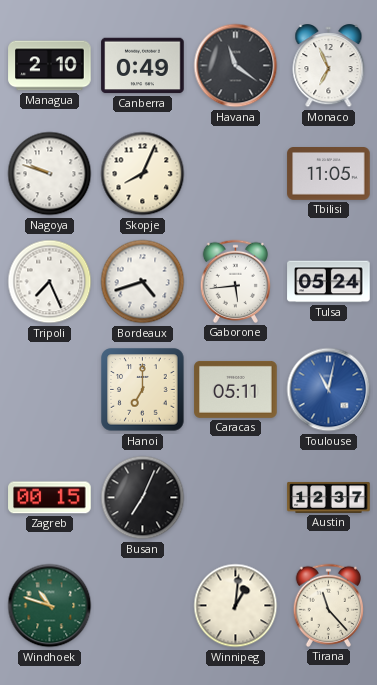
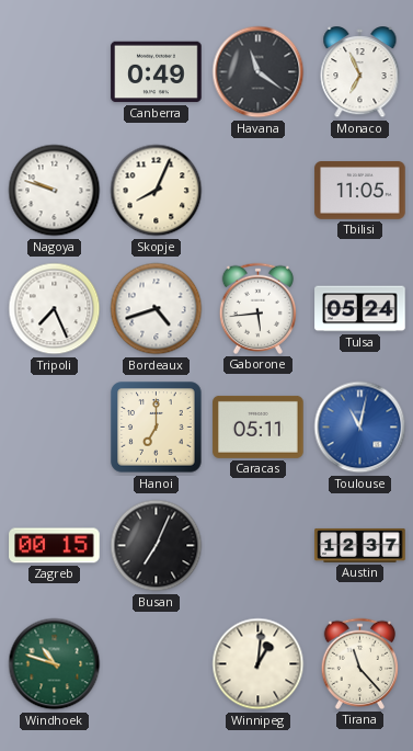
Managua: 2:10 -> none
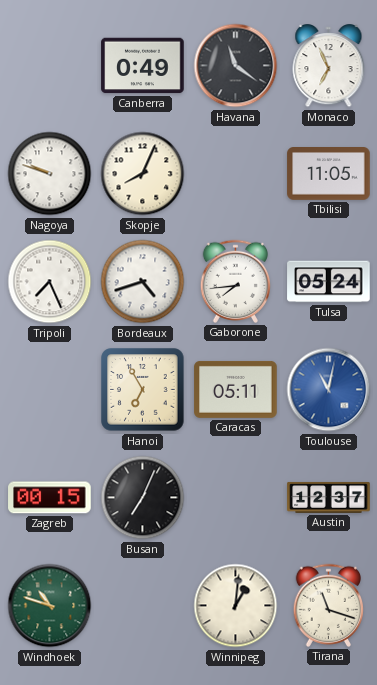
Gaborone: 5:44 -> 7:44
Hanoi: 7:00 -> 6:55
Tirana: 11:23 -> 11:18
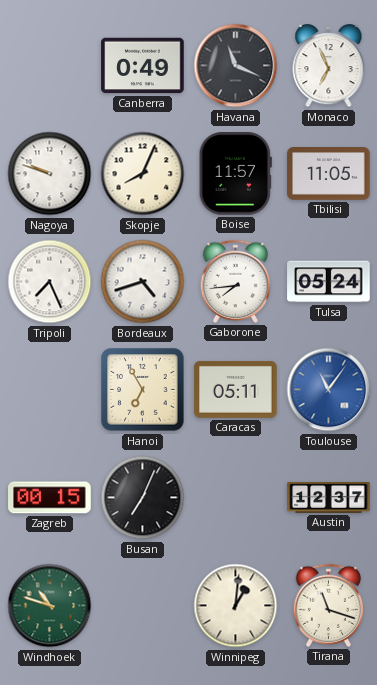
Havana: 11:21 -> 11:19
Boise: none -> 11:57
Toulouse: 11:02 -> 11:06
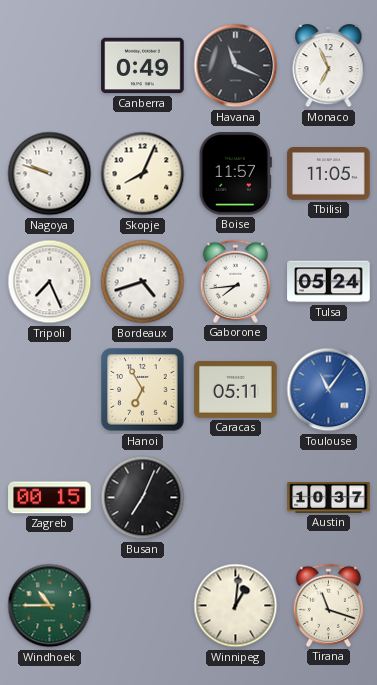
Austin: 12:37 -> 10:37
Windhoek: 10:48 -> 10:45
